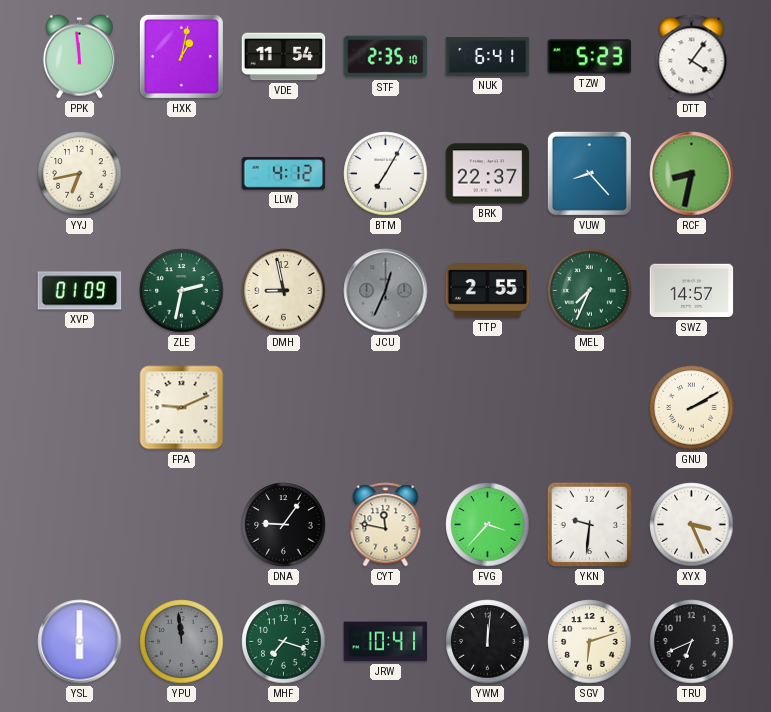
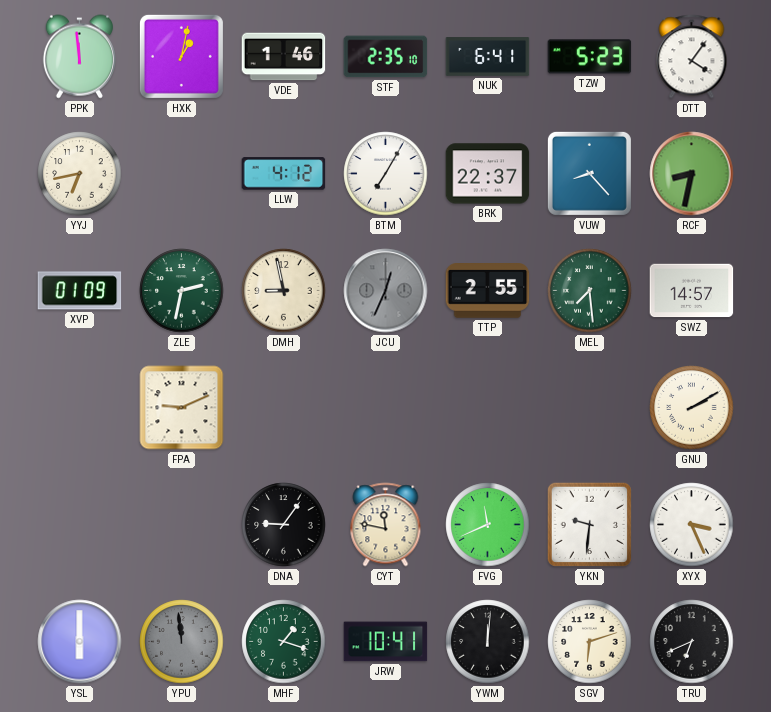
VDE: 11:54 -> 1:46
MEL: 7:34 -> 7:29
FVG: 3:37 -> 11:41
MHF: 7:18 -> 1:18
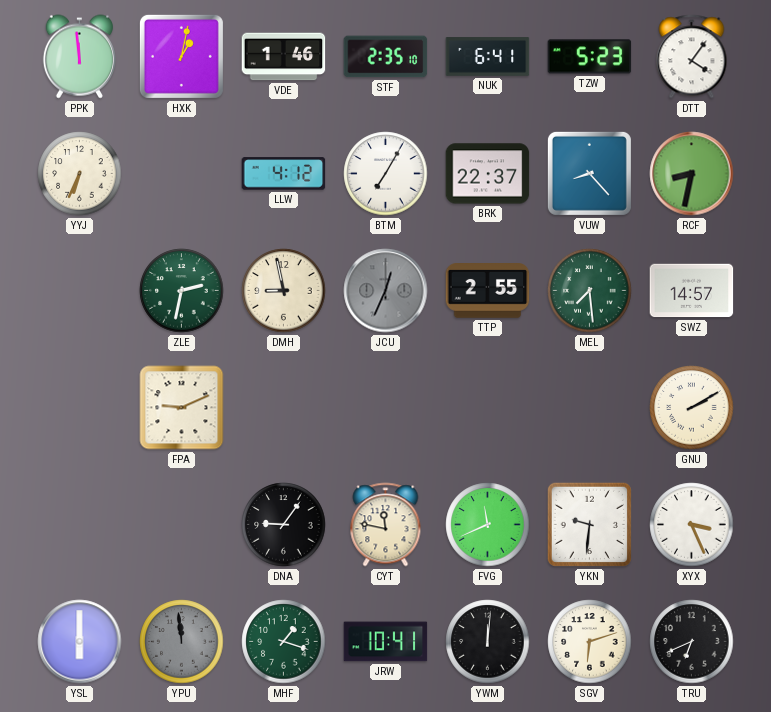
YYJ: 6:43 -> 6:34
XVP: 01:09 -> none
